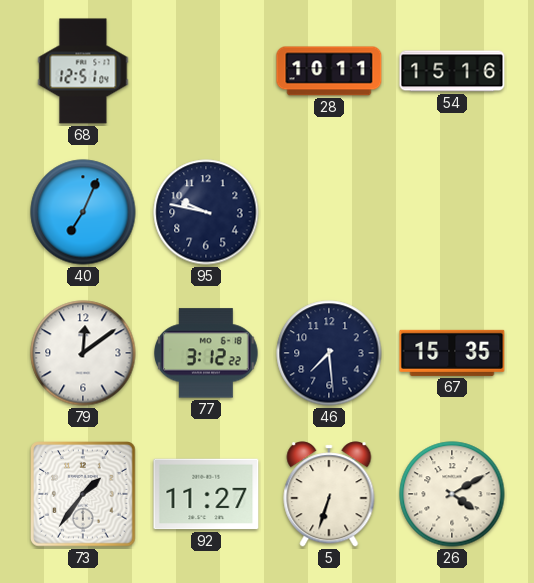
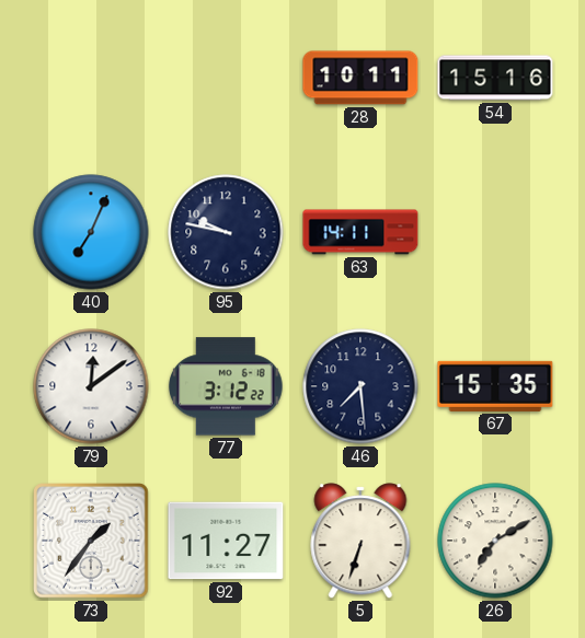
68: 12:51 -> none
63: none -> 14:11
26: 4:10 -> 7:10
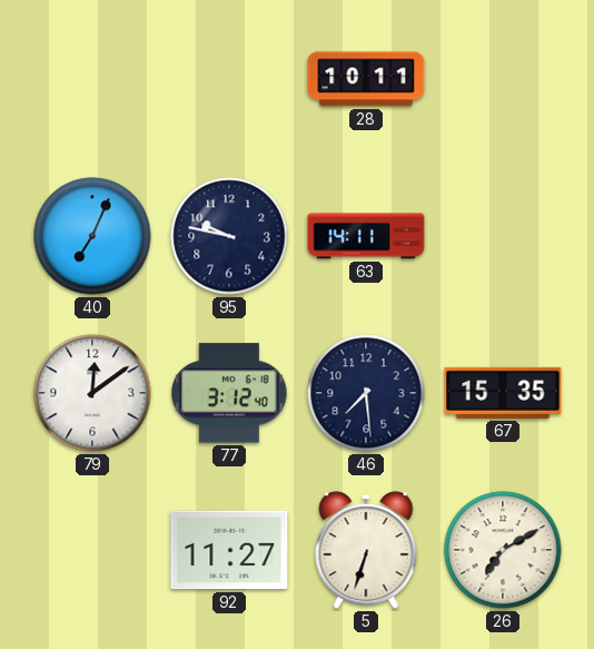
54: 15:16 -> none
77: 3:12:22 -> 3:12:40
73: 1:36 -> none
